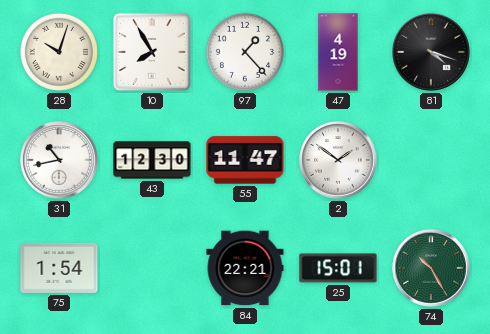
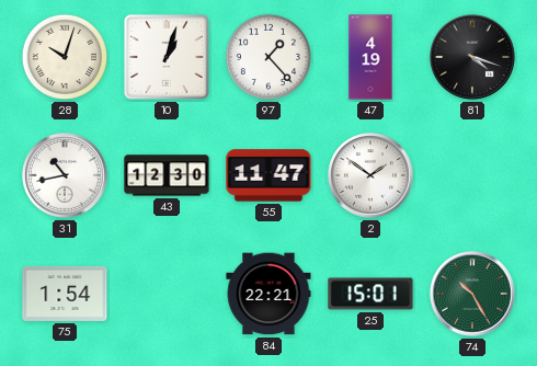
10: 7:55 -> 1:03
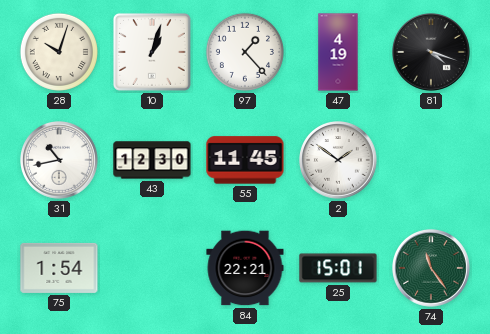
55: 11:47 -> 11:45
74: 10:25 -> 11:24
